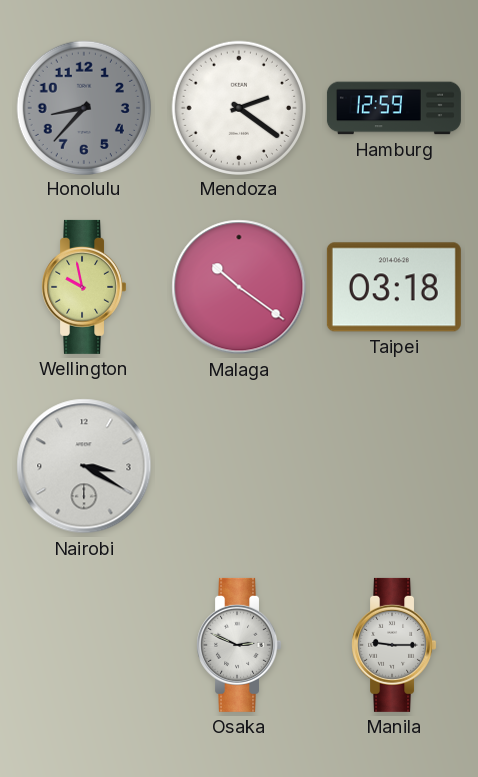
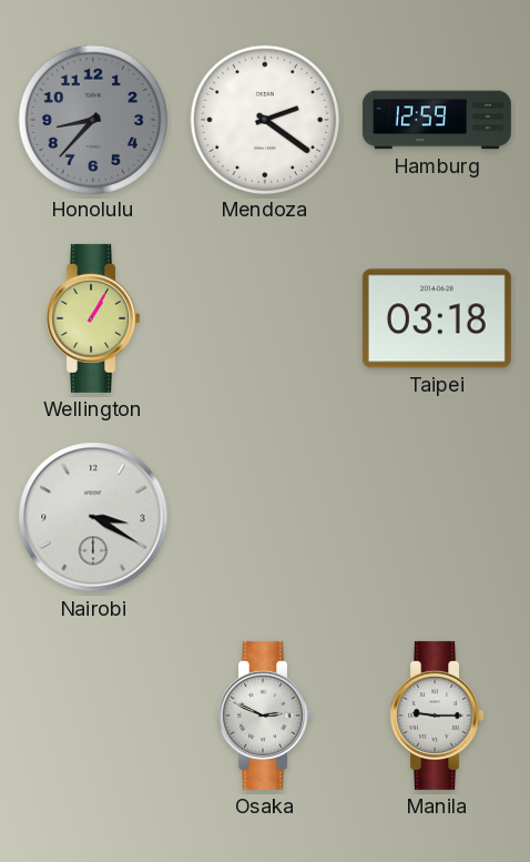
Wellington: 9:58 -> 1:05
Malaga: 10:21 -> none
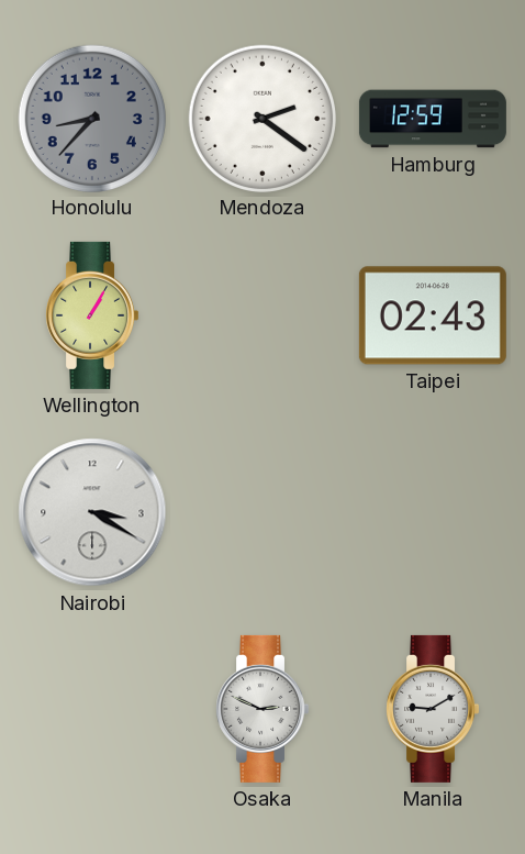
Taipei: 03:18 -> 02:43
Manila: 9:15 -> 9:10
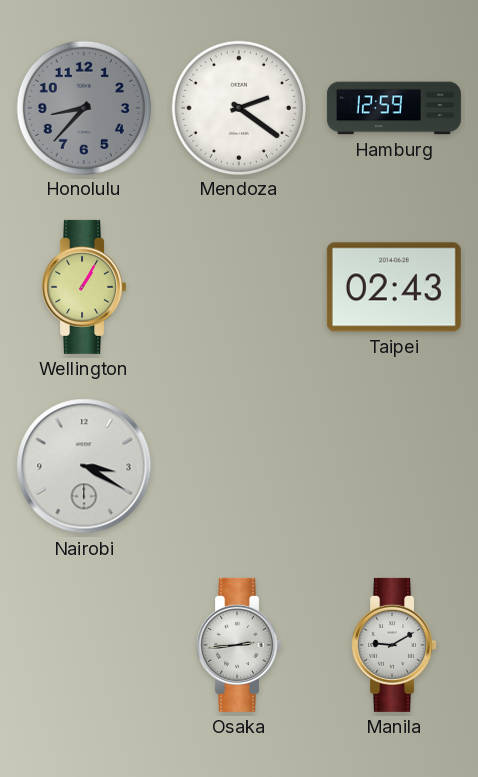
Osaka: 2:49 -> 2:44
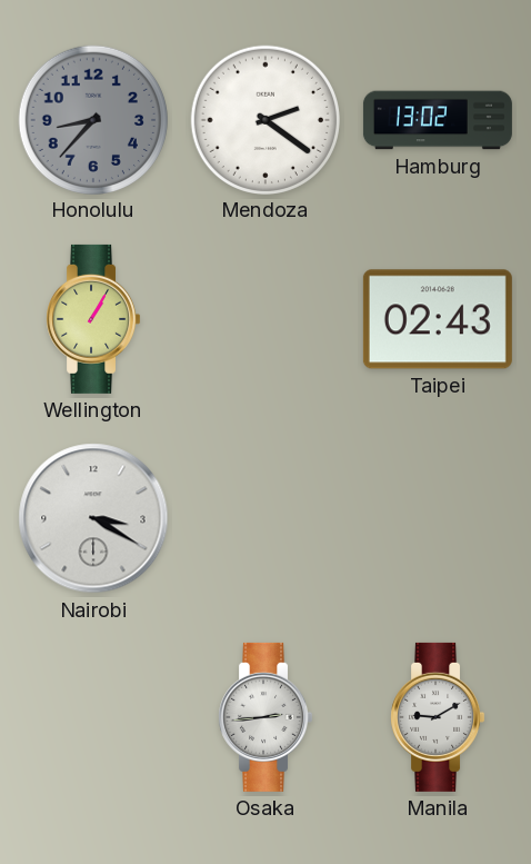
Hamburg: 12:59 -> 13:02
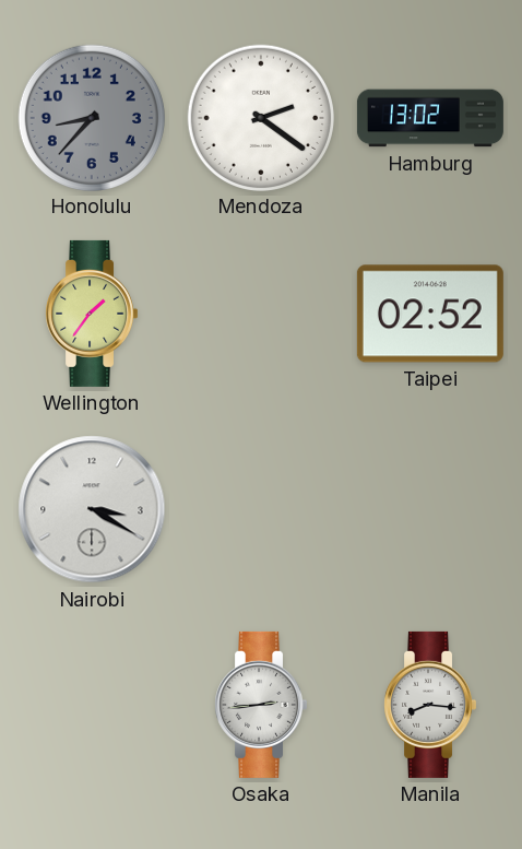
Wellington: 1:05 -> 1:36
Taipei: 02:43 -> 02:52
Manila: 9:10 -> 8:16
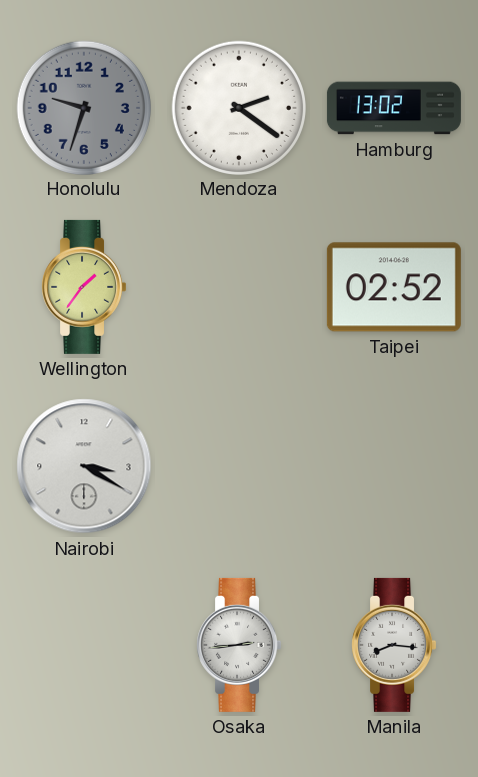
Honolulu: 8:37 -> 9:33
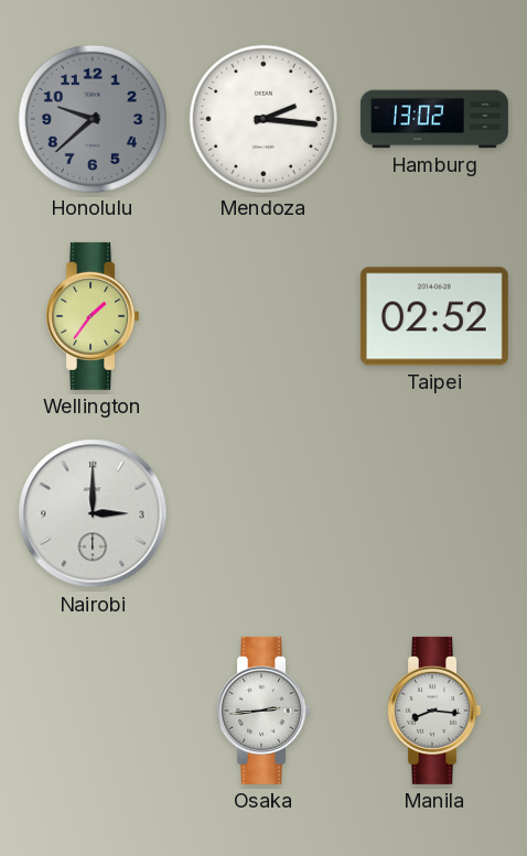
Honolulu: 9:33 -> 9:38
Mendoza: 2:21 -> 2:16
Nairobi: 3:20 -> 3:00
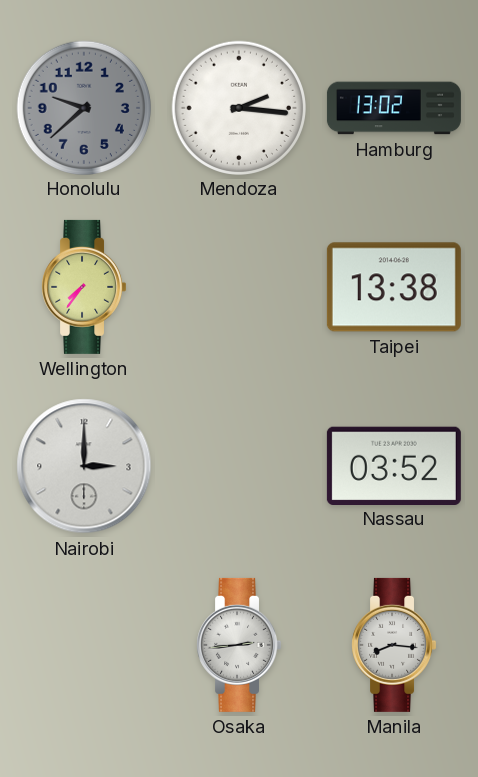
Wellington: 1:36 -> 7:36
Taipei: 02:52 -> 13:38
Nassau: none -> 03:52
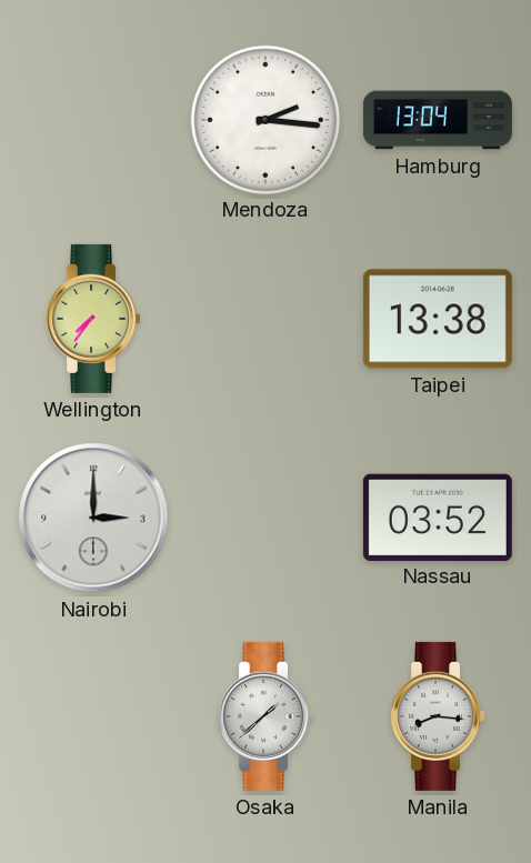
Honolulu: 9:38 -> none
Hamburg: 13:02 -> 13:04
Osaka: 2:44 -> 1:38
